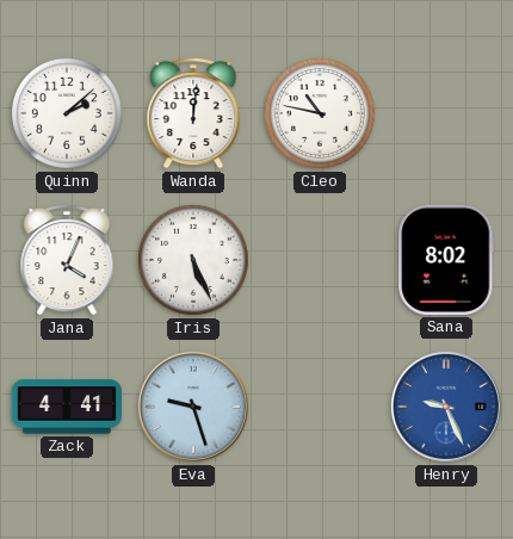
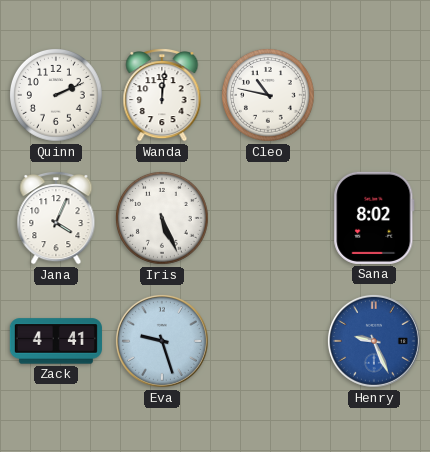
Quinn: 2:08 -> 2:11
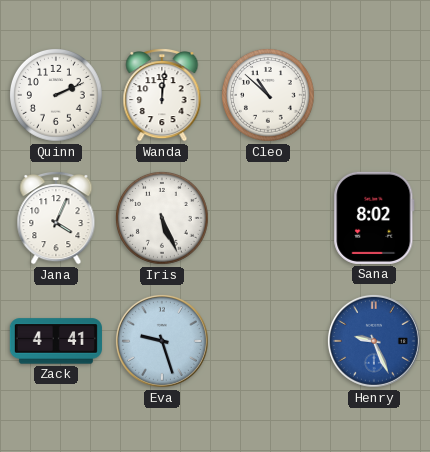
Cleo: 10:47 -> 10:52
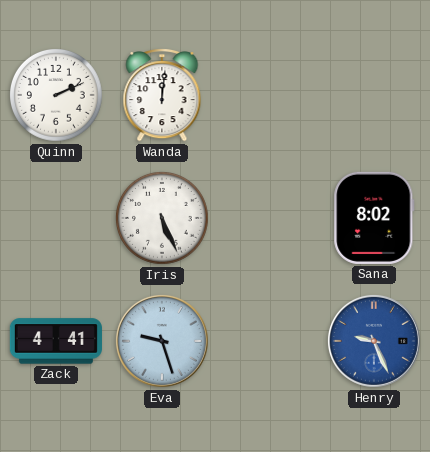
Cleo: 10:52 -> none
Jana: 4:04 -> none
